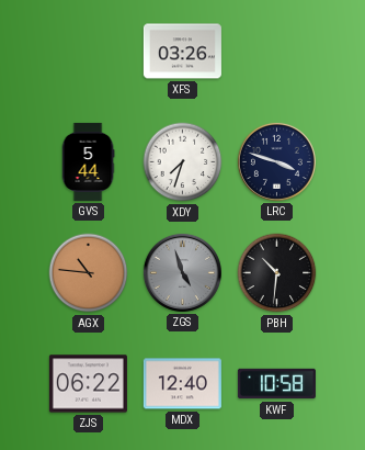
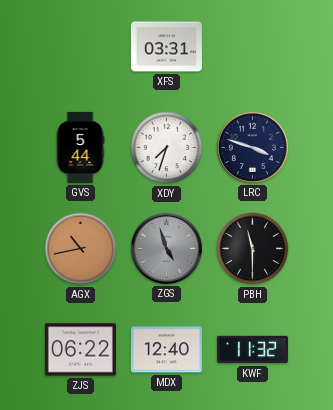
XFS: 03:26 -> 03:31
AGX: 10:46 -> 10:43
PBH: 10:31 -> 11:30
KWF: 10:58 -> 11:32
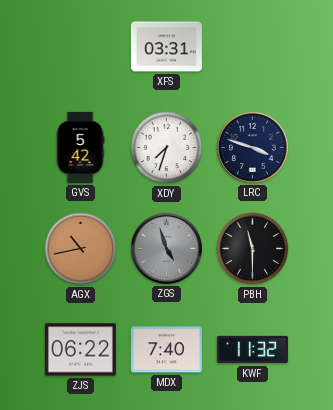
GVS: 5:44 -> 5:42
MDX: 12:40 -> 7:40
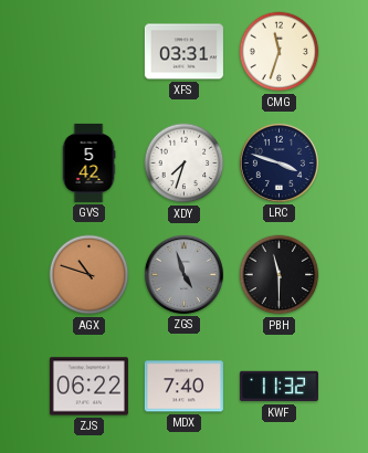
CMG: none -> 11:33
AGX: 10:43 -> 10:48
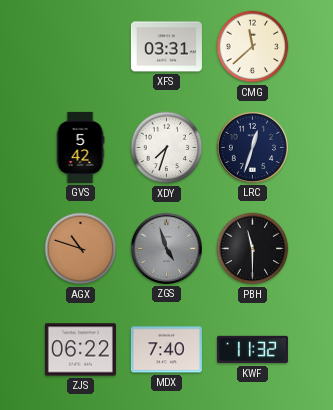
CMG: 11:33 -> 11:38
LRC: 3:48 -> 12:33
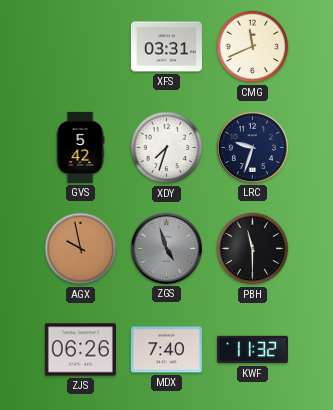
CMG: 11:38 -> 11:41
LRC: 12:33 -> 9:33
AGX: 10:48 -> 9:58
ZJS: 06:22 -> 06:26
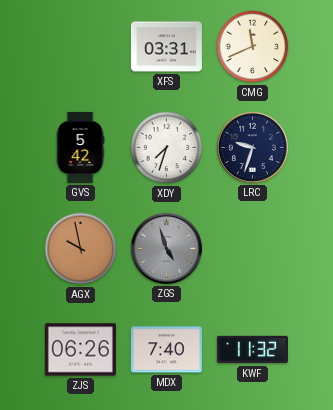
PBH: 11:30 -> none
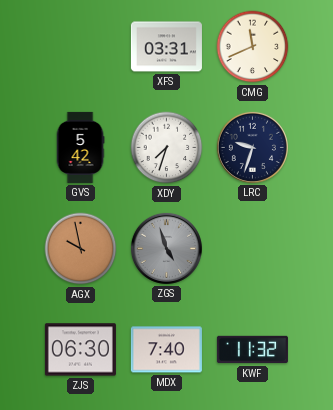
ZJS: 06:26 -> 06:30
